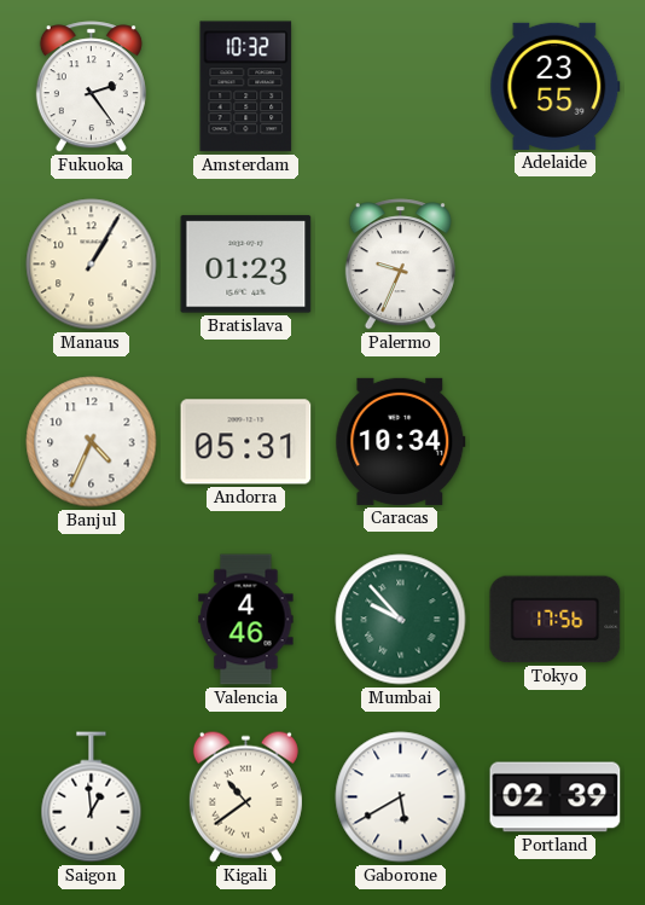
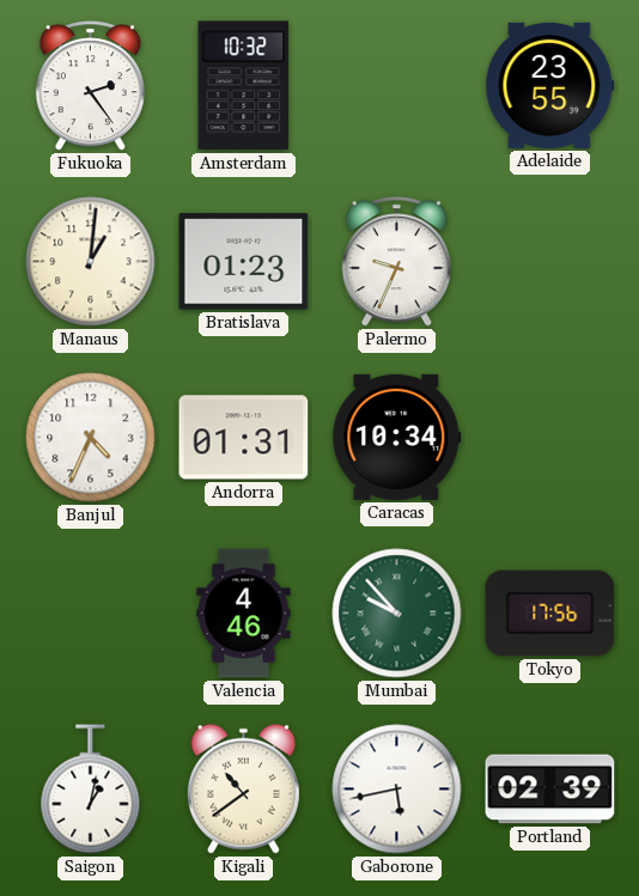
Manaus: 1:05 -> 1:01
Andorra: 05:31 -> 01:31
Saigon: 12:59 -> 1:02
Gaborone: 5:40 -> 5:43
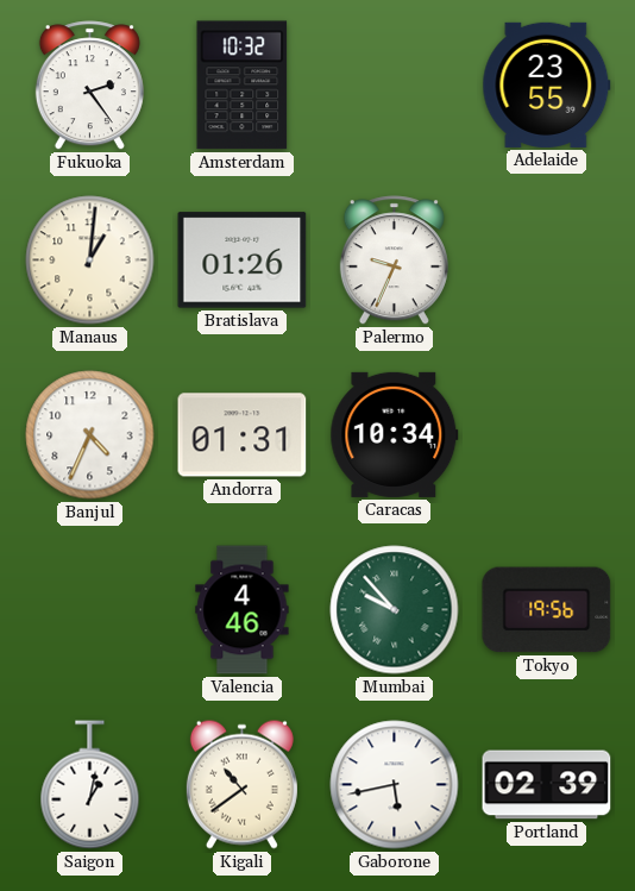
Bratislava: 01:23 -> 01:26
Tokyo: 17:56 -> 19:56
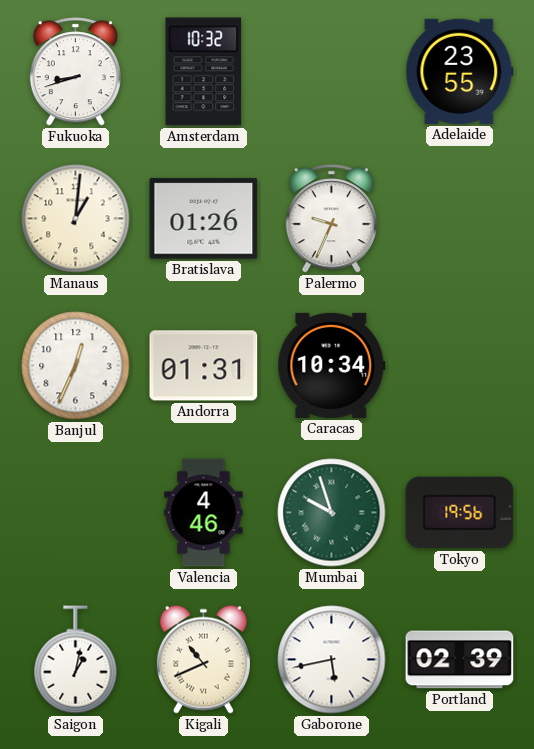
Fukuoka: 2:24 -> 8:42
Banjul: 4:34 -> 12:34
Mumbai: 9:53 -> 9:57
Kigali: 10:39 -> 10:41
